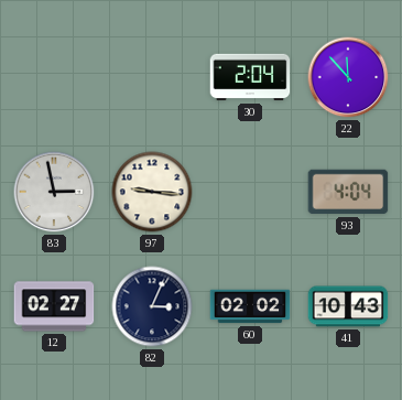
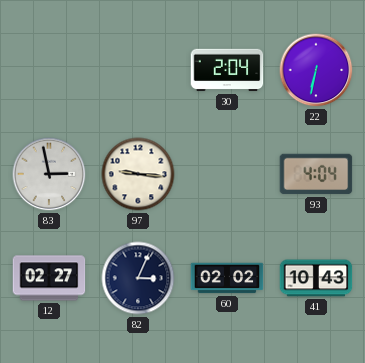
22: 11:53 -> 6:32
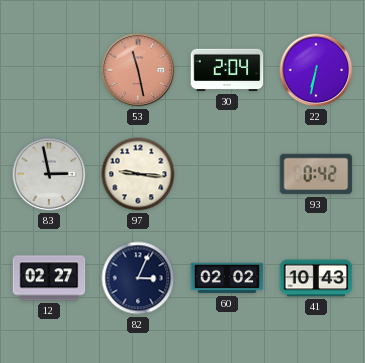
53: none -> 11:28
93: 4:04 -> 0:42
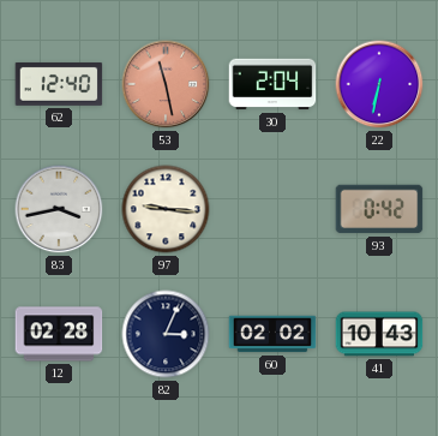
62: none -> 12:40
83: 2:58 -> 3:43
12: 02:27 -> 02:28
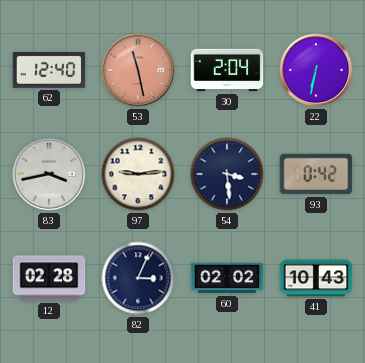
97: 9:16 -> 9:14
54: none -> 3:29
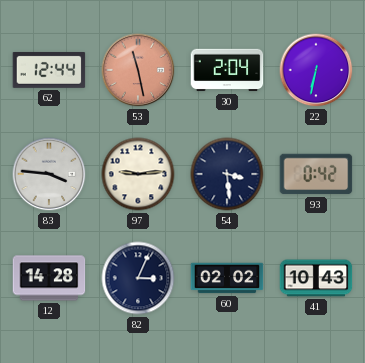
62: 12:40 -> 12:44
83: 3:43 -> 3:46
12: 02:28 -> 14:28
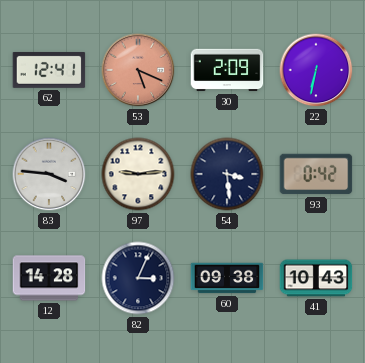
62: 12:44 -> 12:41
53: 11:28 -> 5:19
30: 2:04 -> 2:09
60: 02:02 -> 09:38
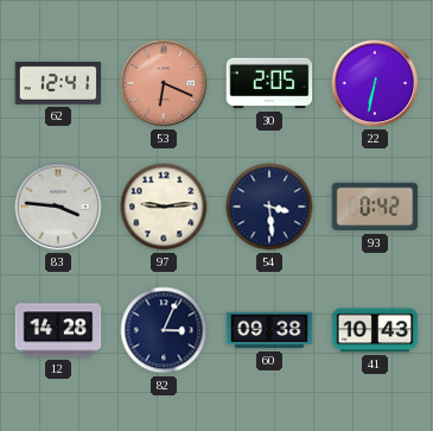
53: 5:19 -> 6:19
30: 2:09 -> 2:05
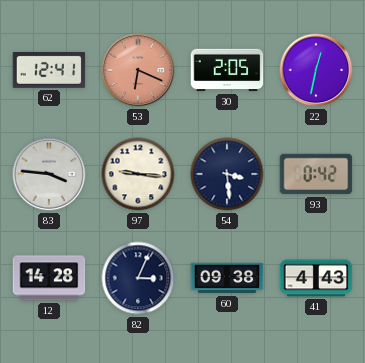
22: 6:32 -> 12:32
97: 9:14 -> 9:16
41: 10:43 -> 4:43
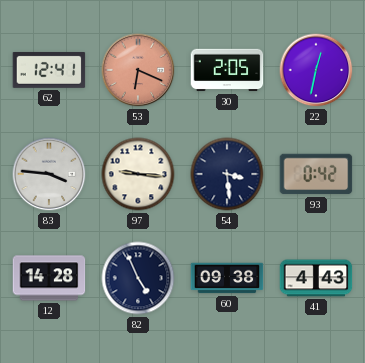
82: 3:04 -> 4:56
